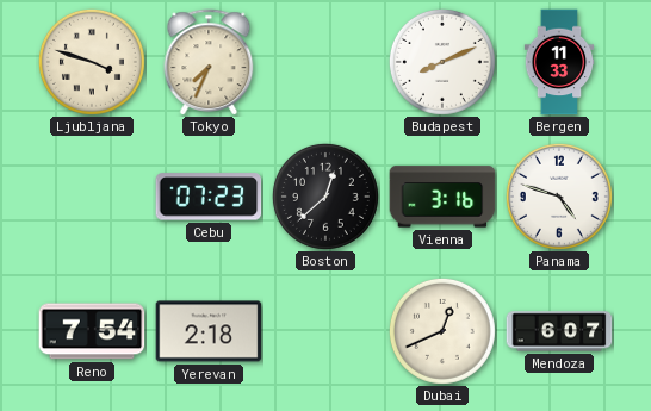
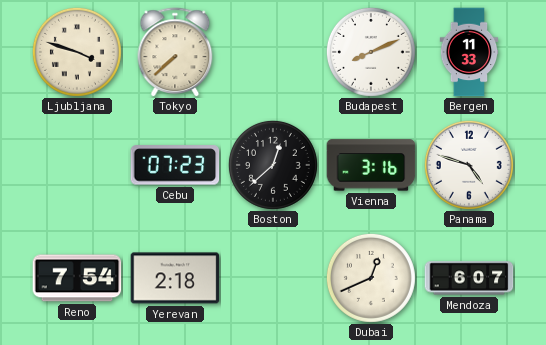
Tokyo: 7:34 -> 7:38
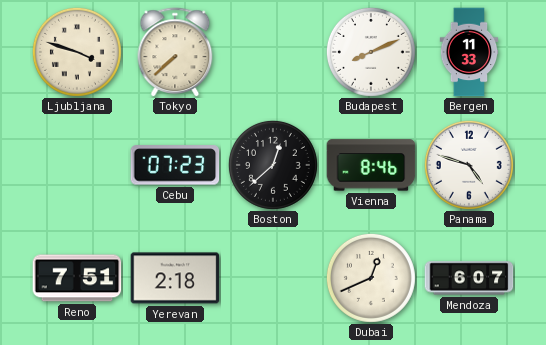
Vienna: 3:16 -> 8:46
Reno: 7:54 -> 7:51
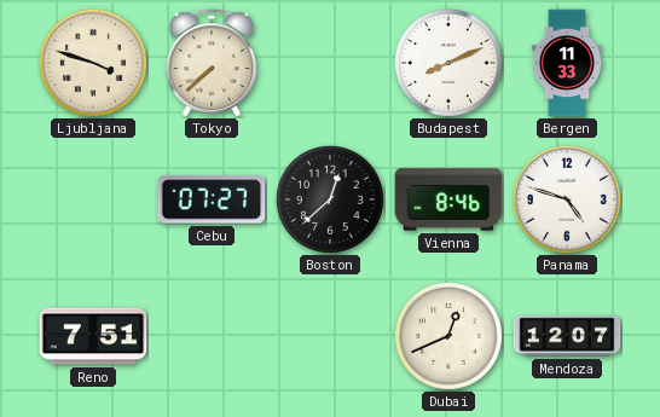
Cebu: 07:23 -> 07:27
Yerevan: 2:18 -> none
Mendoza: 6:07 -> 12:07
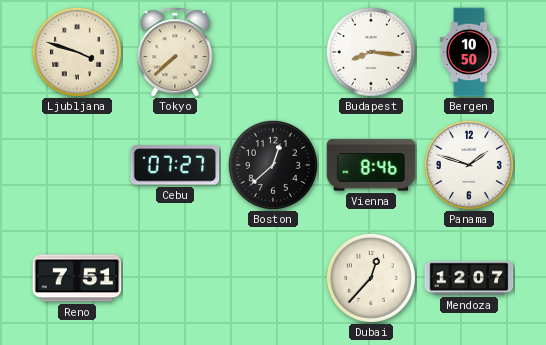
Budapest: 8:11 -> 8:16
Bergen: 11:33 -> 10:50
Panama: 4:48 -> 1:48
Dubai: 12:41 -> 12:37
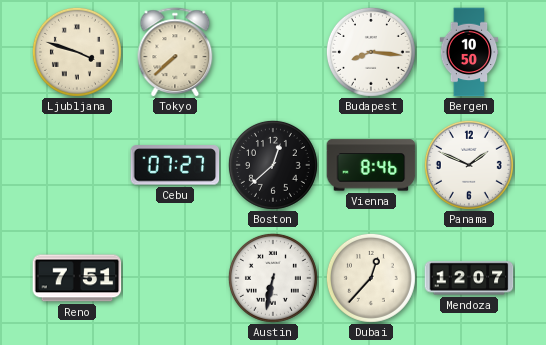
Panama: 1:48 -> 1:49
Austin: none -> 6:32
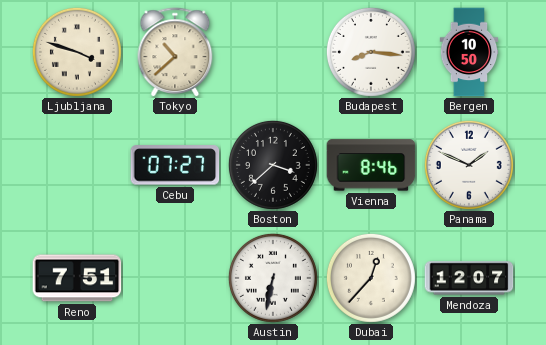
Tokyo: 7:38 -> 10:38
Boston: 12:38 -> 3:38
